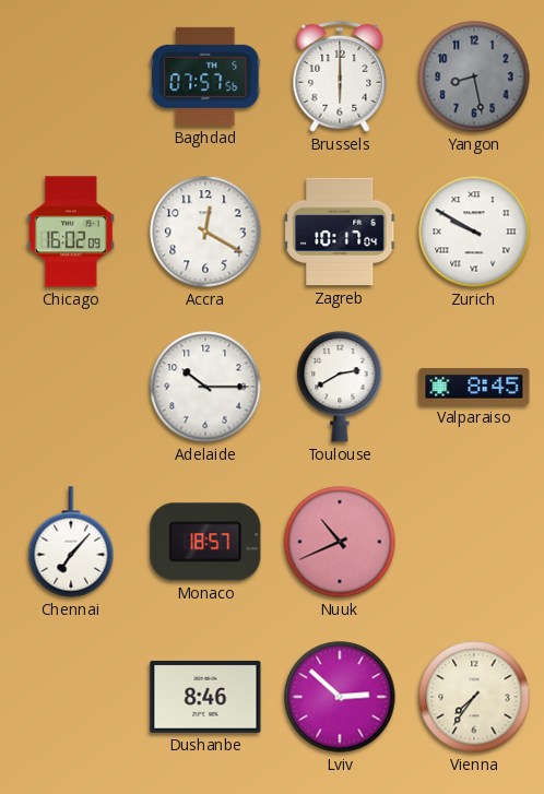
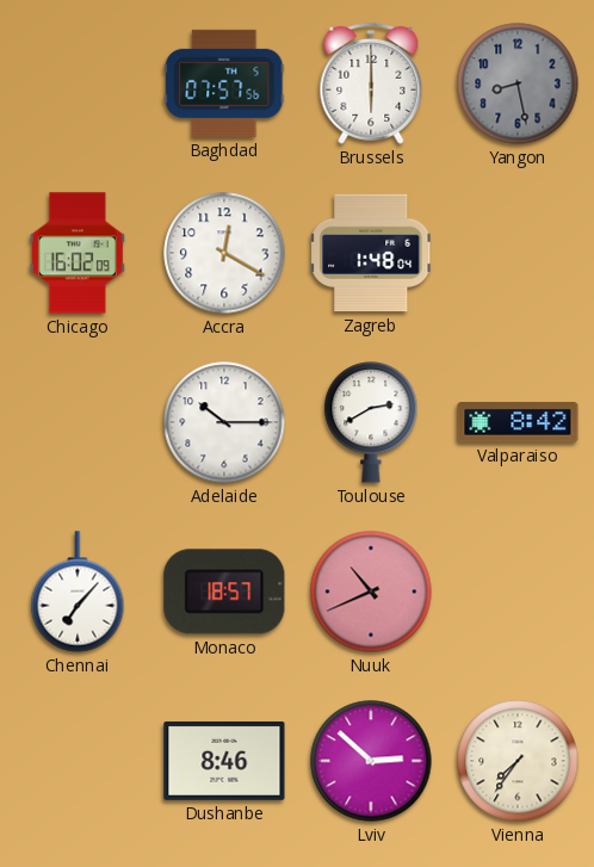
Zagreb: 10:17 -> 1:48
Zurich: 9:50 -> none
Valparaiso: 8:45 -> 8:42
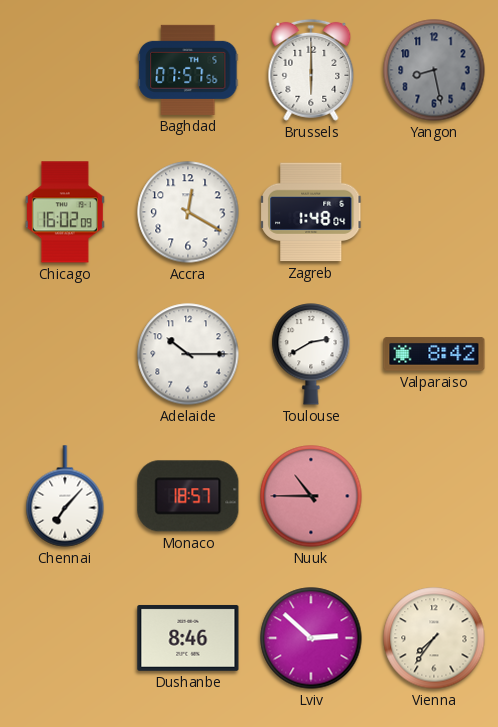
Nuuk: 10:41 -> 10:45
